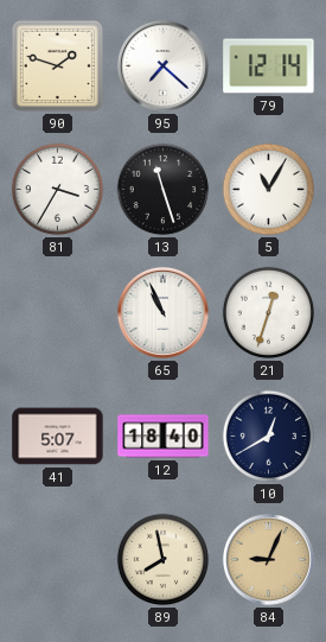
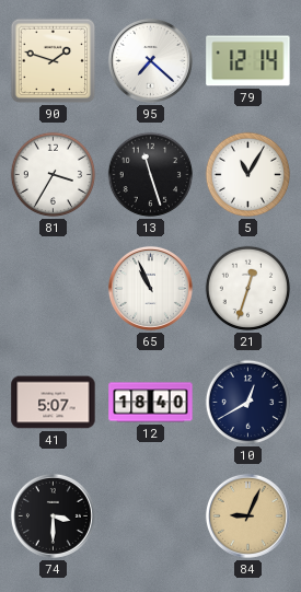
74: none -> 3:30
89: 7:58 -> none
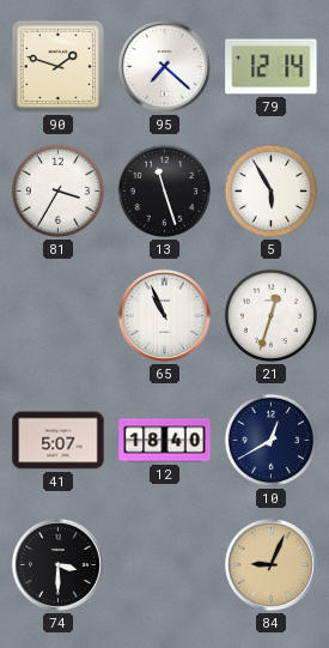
5: 11:05 -> 5:55
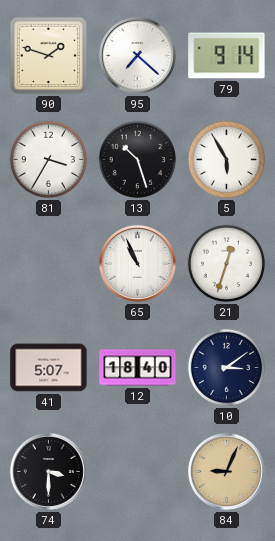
79: 12:14 -> 9:14
13: 11:27 -> 10:27
10: 12:40 -> 3:09
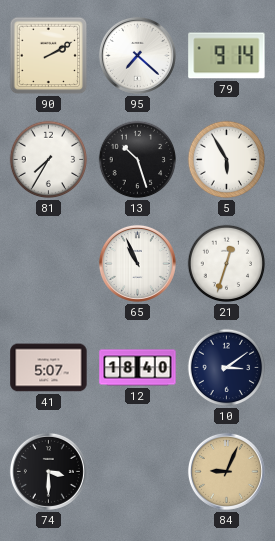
90: 1:48 -> 2:10
81: 3:35 -> 7:35
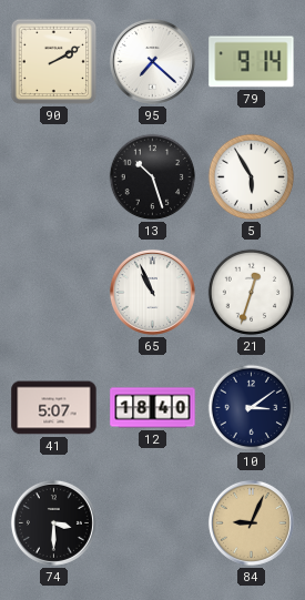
81: 7:35 -> none
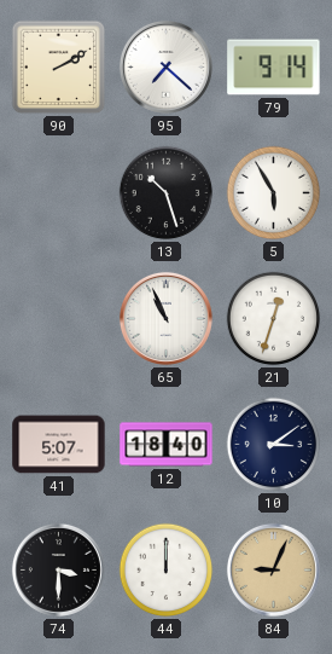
44: none -> 12:00
